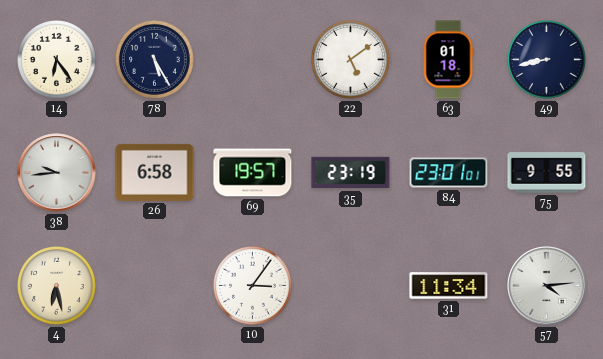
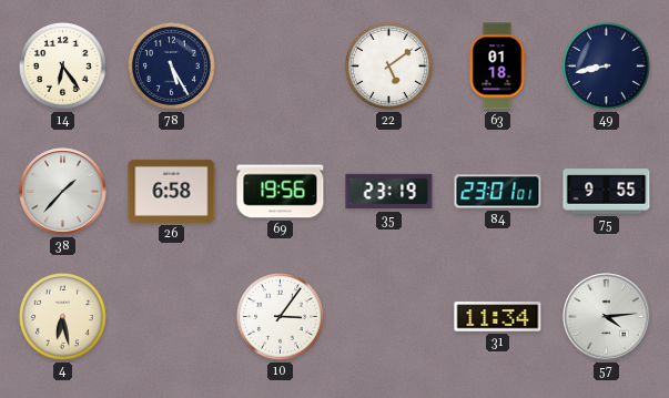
38: 9:44 -> 1:37
69: 19:57 -> 19:56
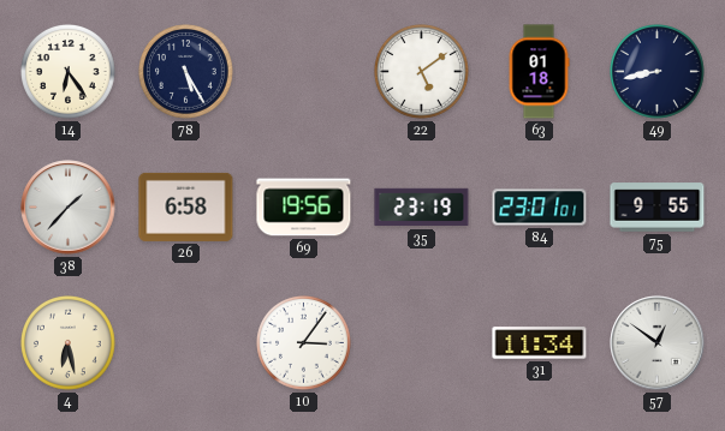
57: 4:14 -> 12:51
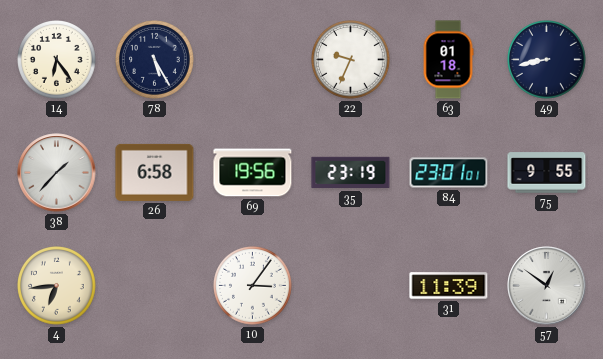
22: 5:09 -> 9:34
4: 6:28 -> 6:44
31: 11:34 -> 11:39
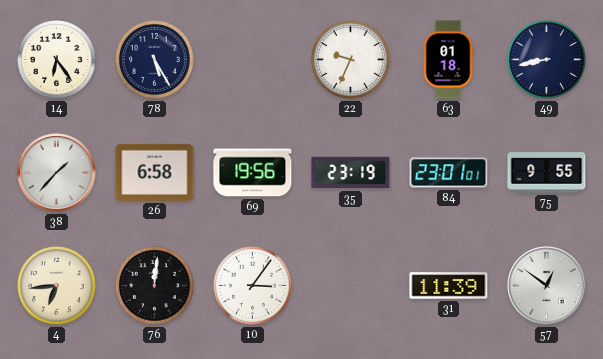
76: none -> 12:01
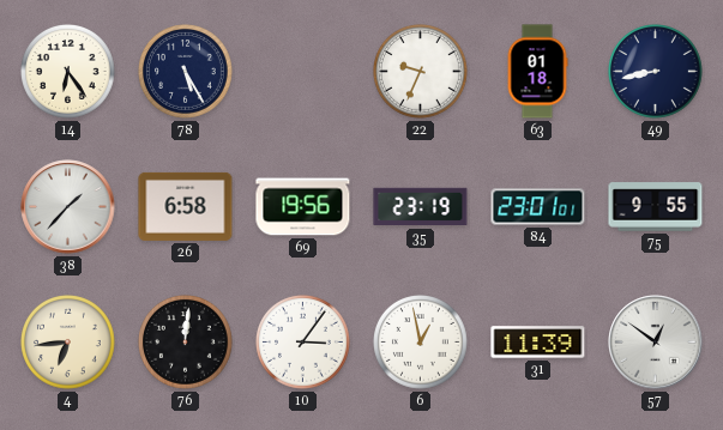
6: none -> 12:58
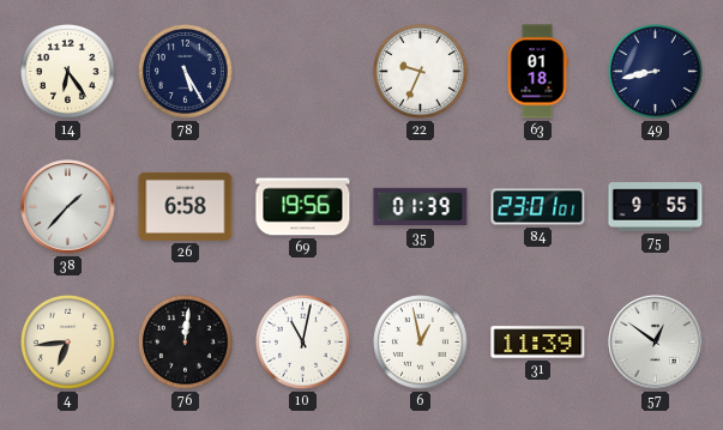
35: 23:19 -> 01:39
10: 3:06 -> 11:02
